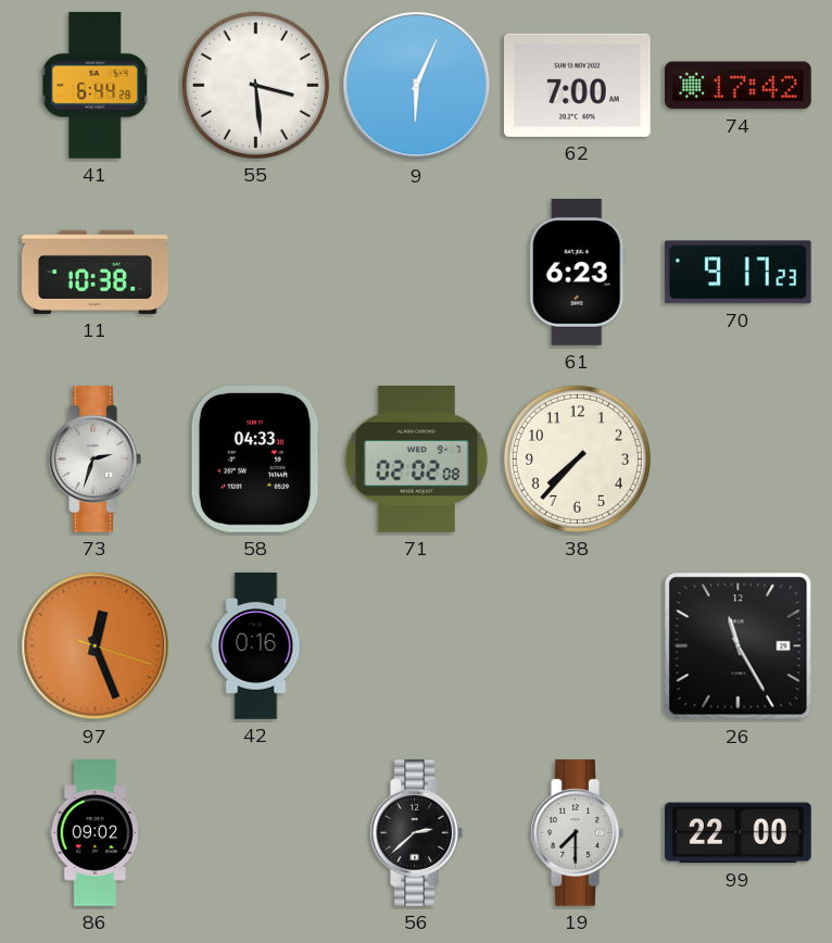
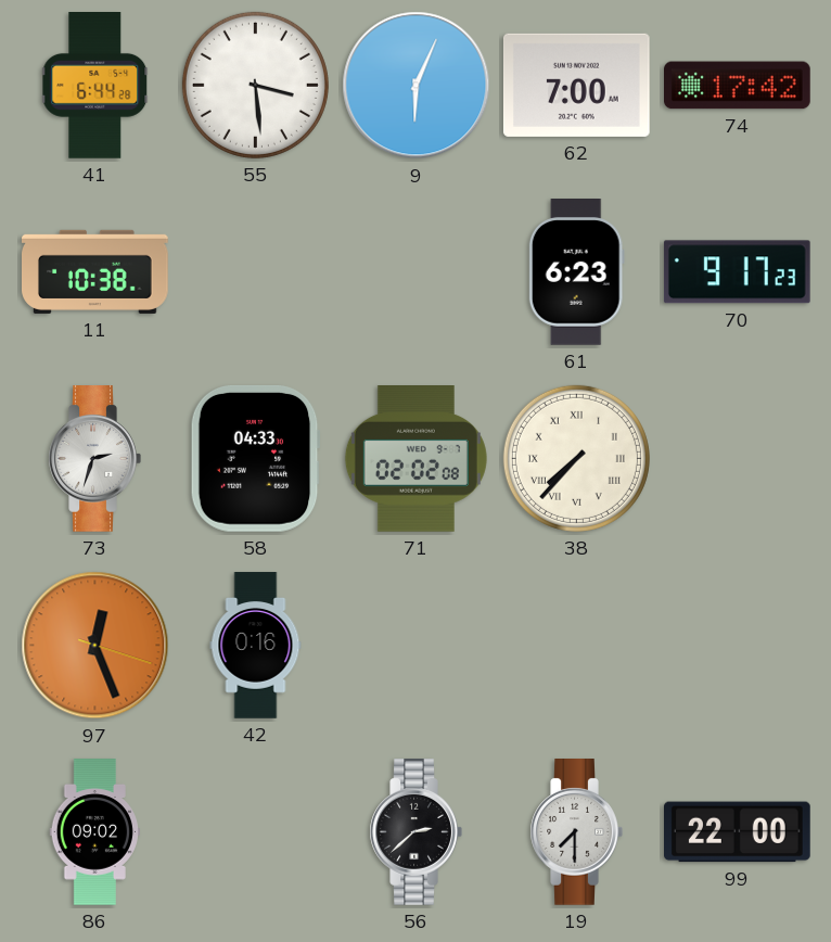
38 numerals: Arabic -> Roman
26: 11:25 -> none
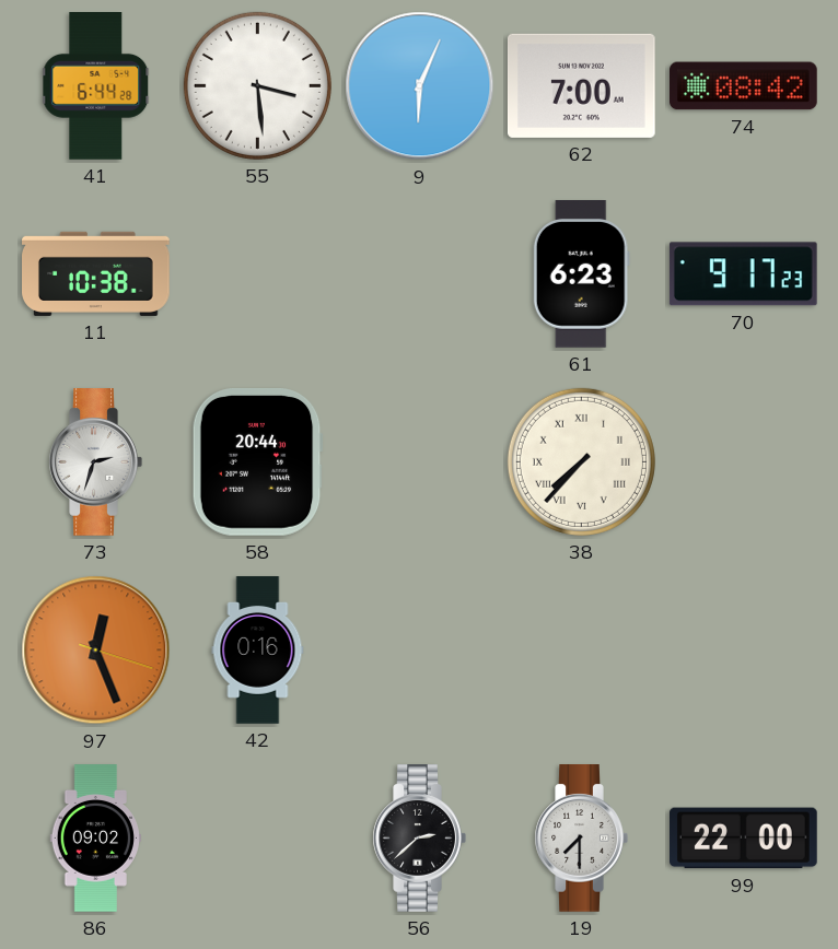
74: 17:42 -> 08:42
58: 04:33 -> 20:44
71: 02:02 -> none
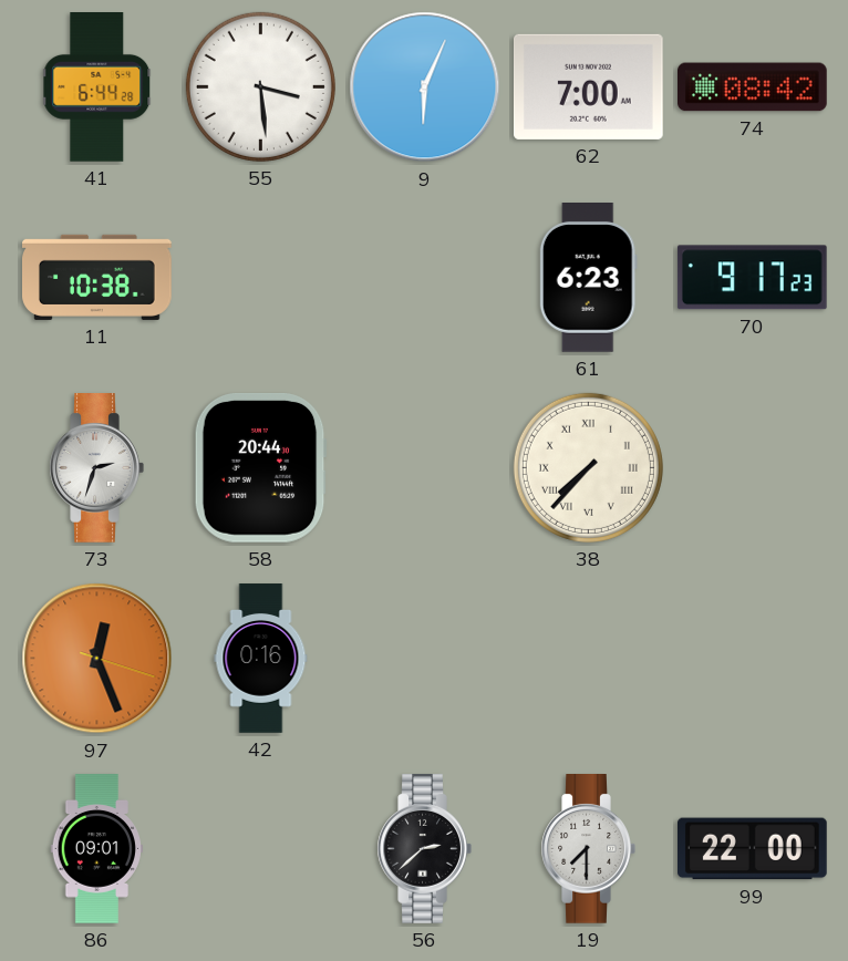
86: 09:02 -> 09:01
